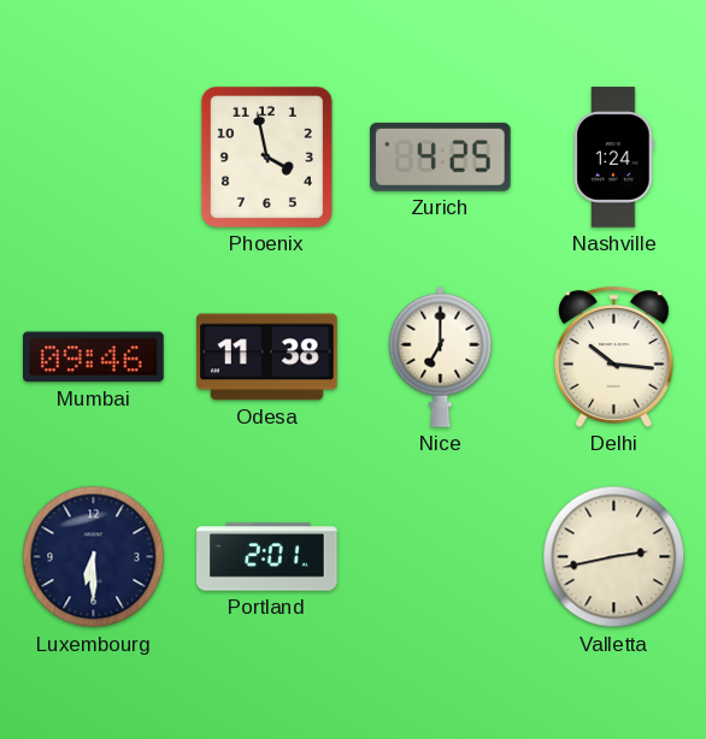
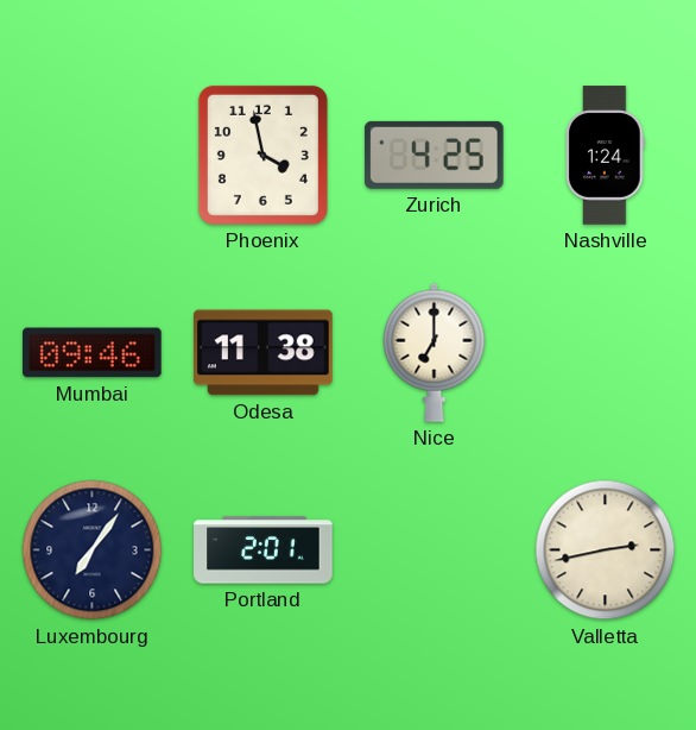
Delhi: 10:16 -> none
Luxembourg: 6:30 -> 7:06
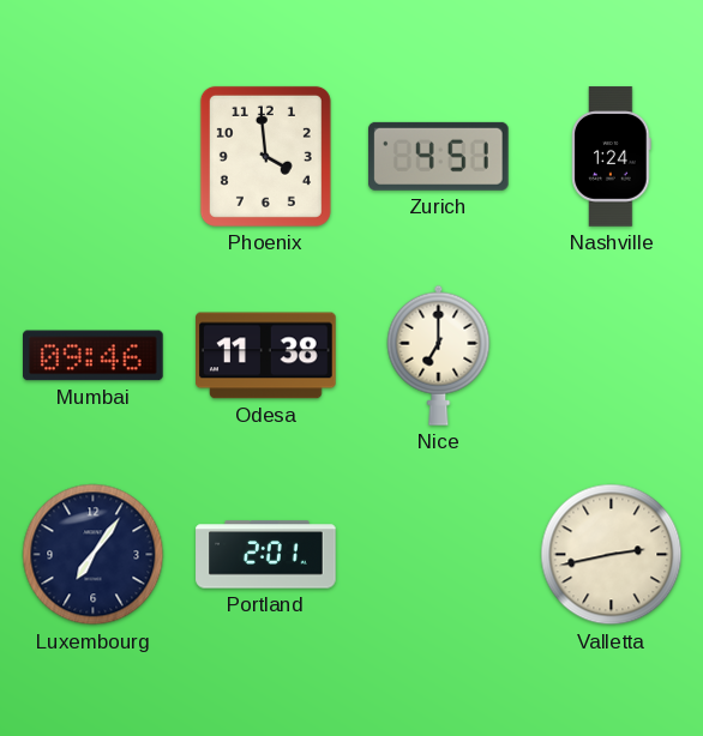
Phoenix: 3:58 -> 3:59
Zurich: 4:25 -> 4:51
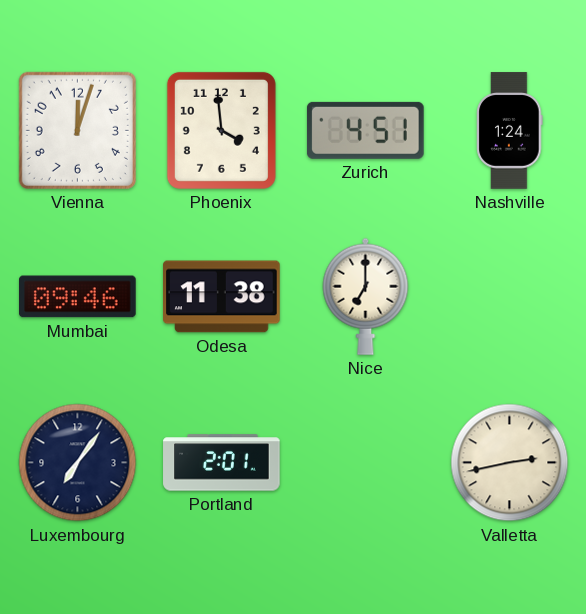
Vienna: none -> 12:03
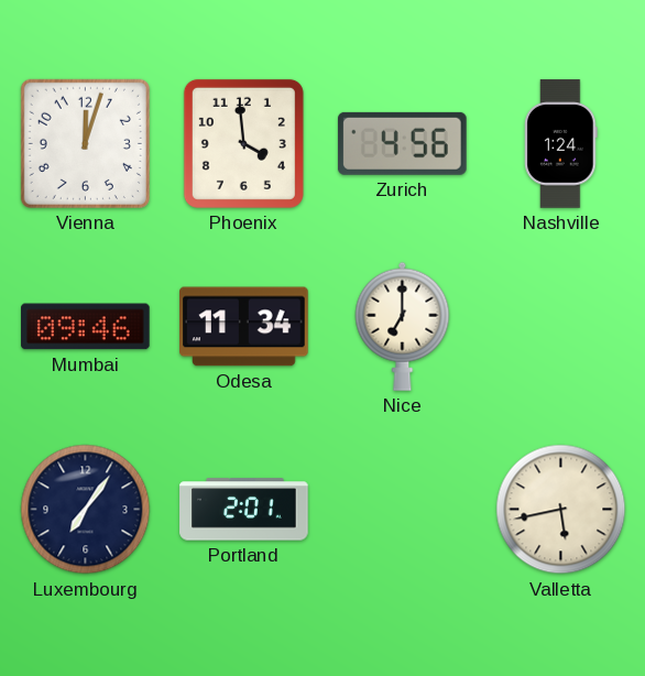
Zurich: 4:51 -> 4:56
Odesa: 11:38 -> 11:34
Valletta: 2:43 -> 5:43
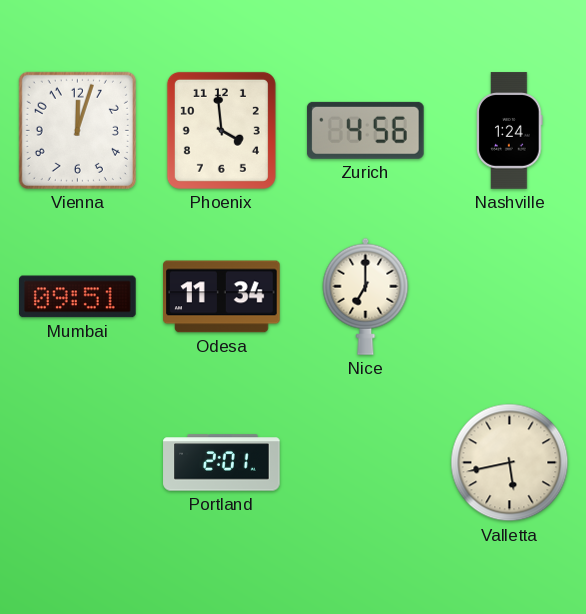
Mumbai: 09:46 -> 09:51
Luxembourg: 7:06 -> none
